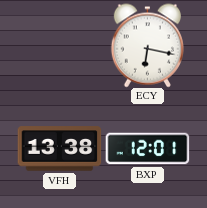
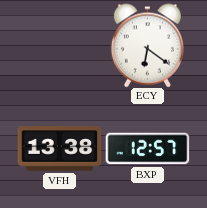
ECY: 6:17 -> 6:21
BXP: 12:01 -> 12:57
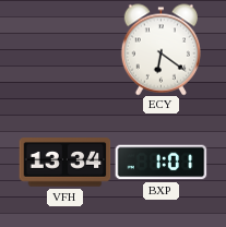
VFH: 13:38 -> 13:34
BXP: 12:57 -> 1:01
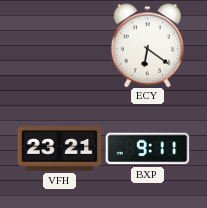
VFH: 13:34 -> 23:21
BXP: 1:01 -> 9:11
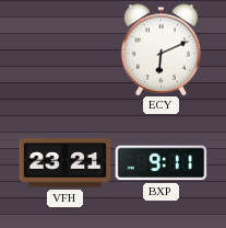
ECY: 6:21 -> 6:11
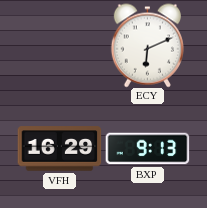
VFH: 23:21 -> 16:29
BXP: 9:11 -> 9:13
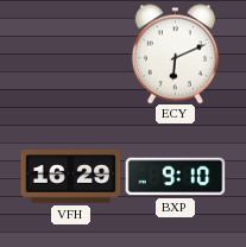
BXP: 9:13 -> 9:10
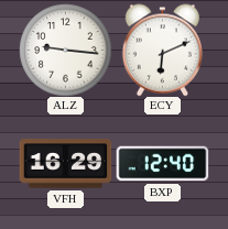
ALZ: none -> 9:16
BXP: 9:10 -> 12:40
